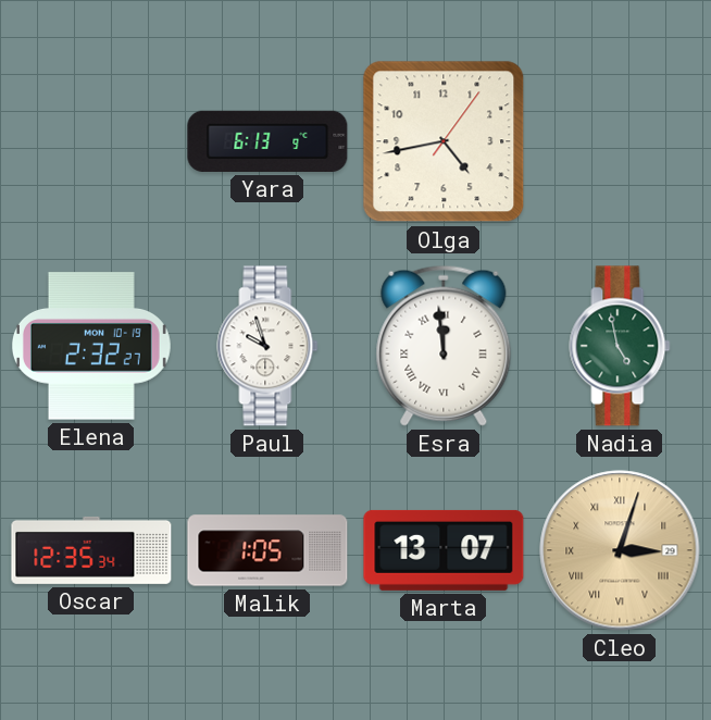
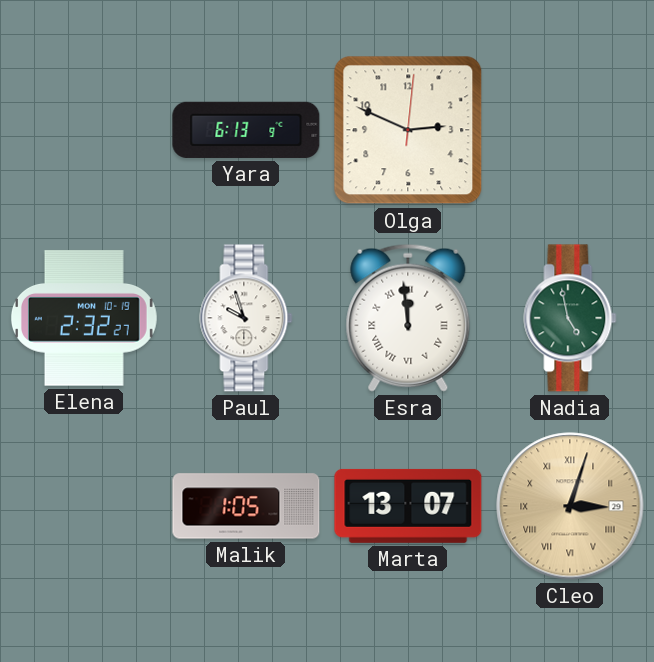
Olga: 4:43 -> 2:49
Oscar: 12:35 -> none
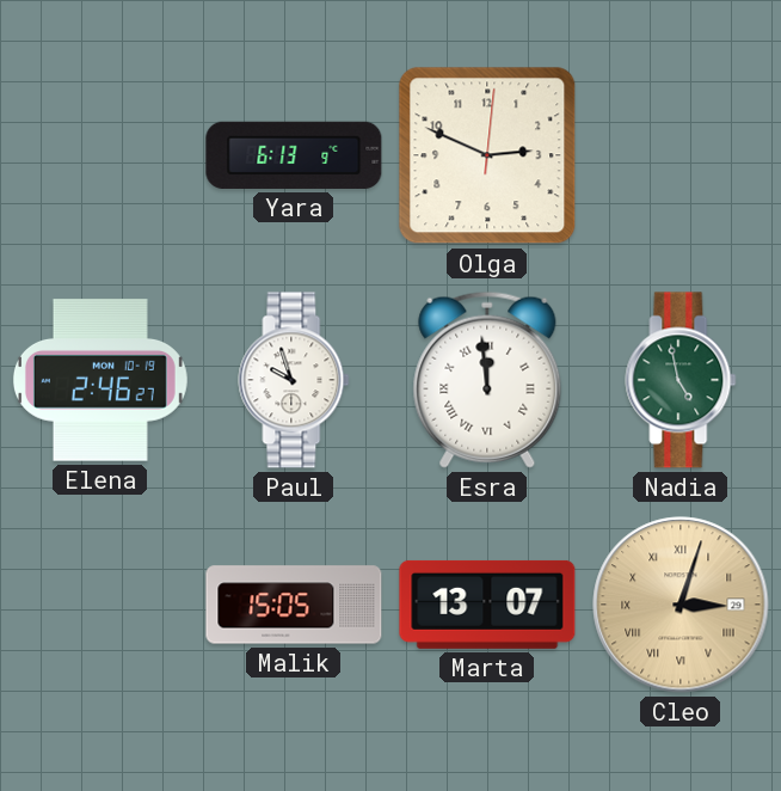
Elena: 2:32 -> 2:46
Malik: 1:05 -> 15:05
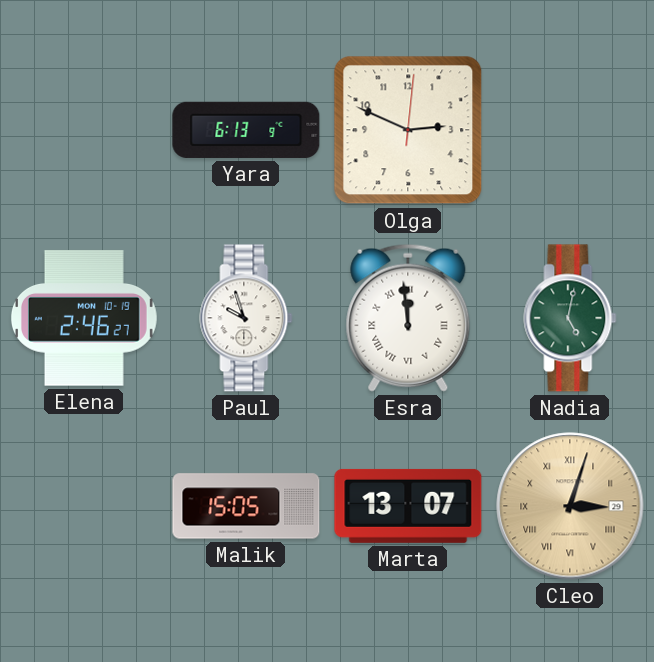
Nadia: 4:58 -> 5:02
